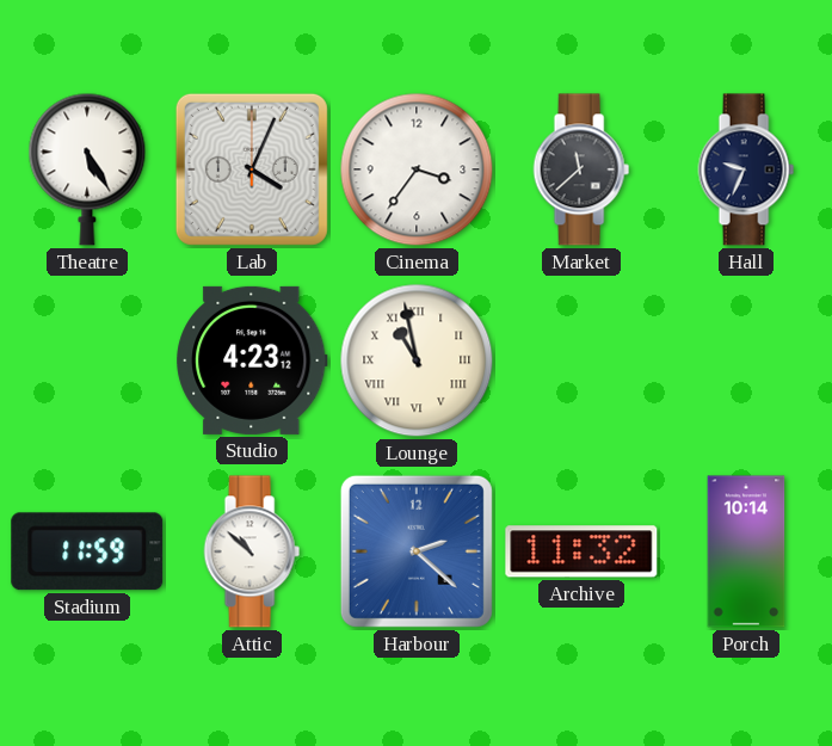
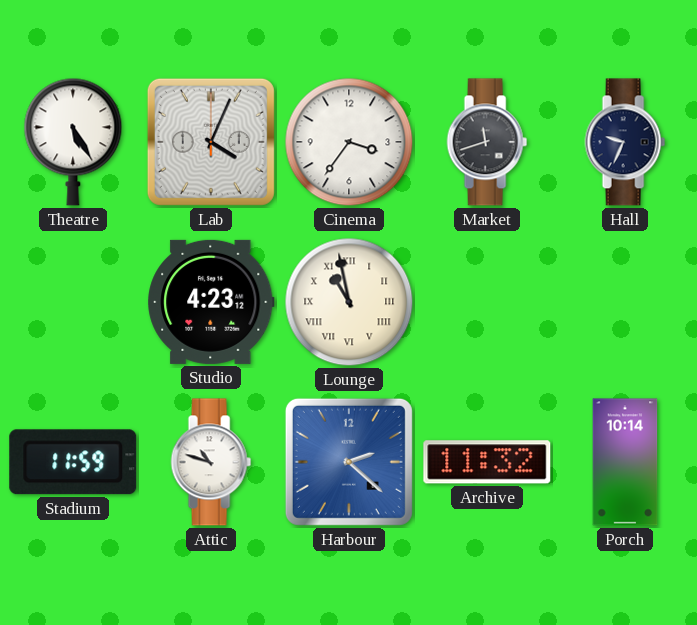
Market: 11:38 -> 11:42
Attic: 10:52 -> 10:48
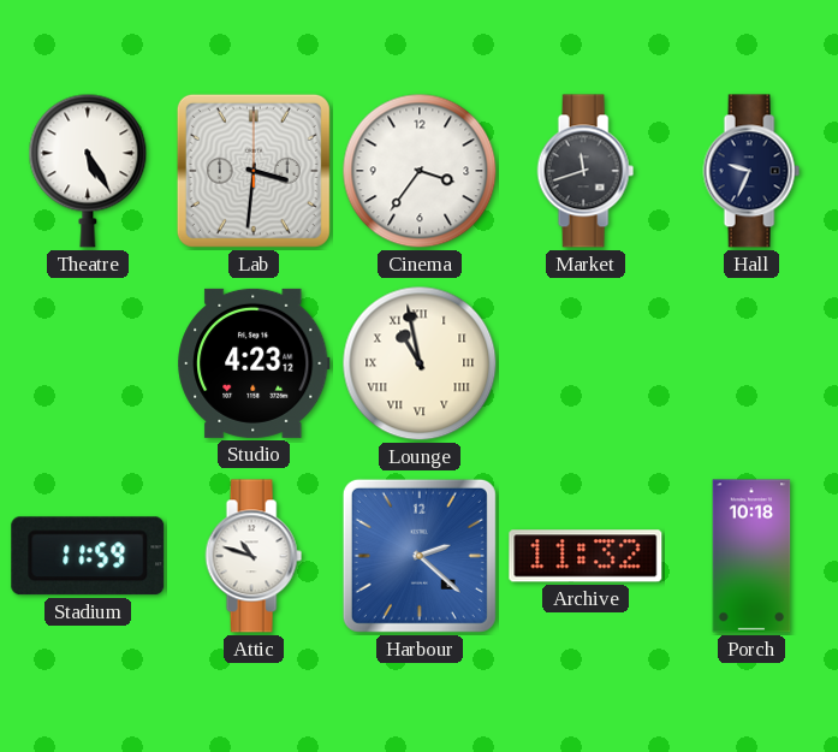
Lab: 4:04 -> 3:31
Porch: 10:14 -> 10:18
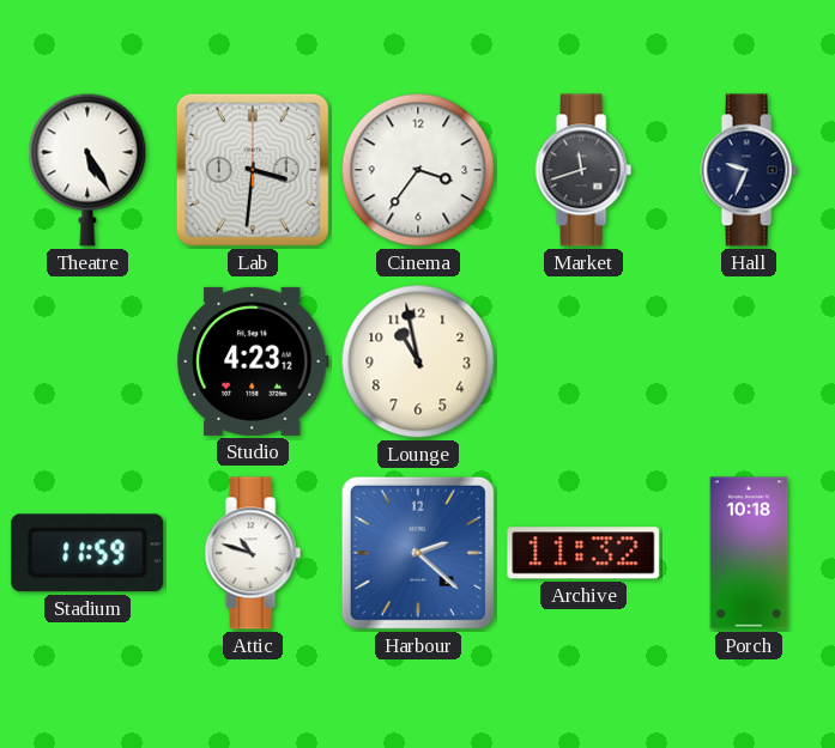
Lounge numerals: Roman -> Arabic
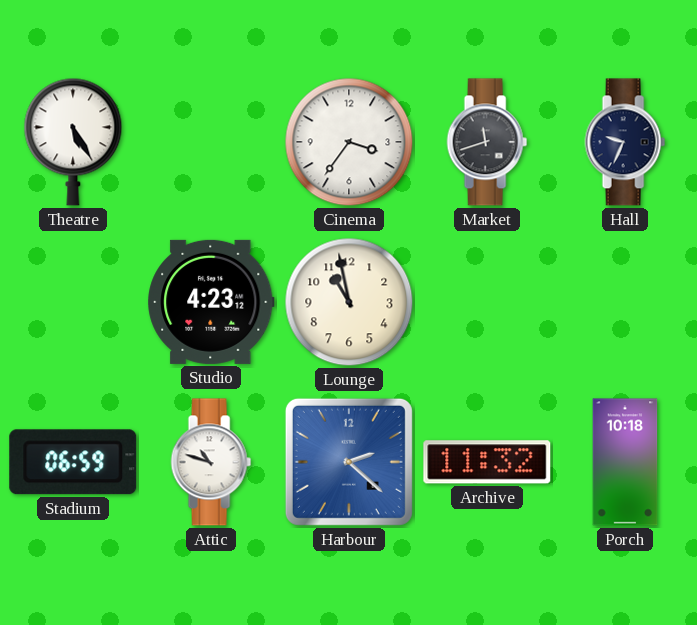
Lab: 3:31 -> none
Stadium: 11:59 -> 06:59
